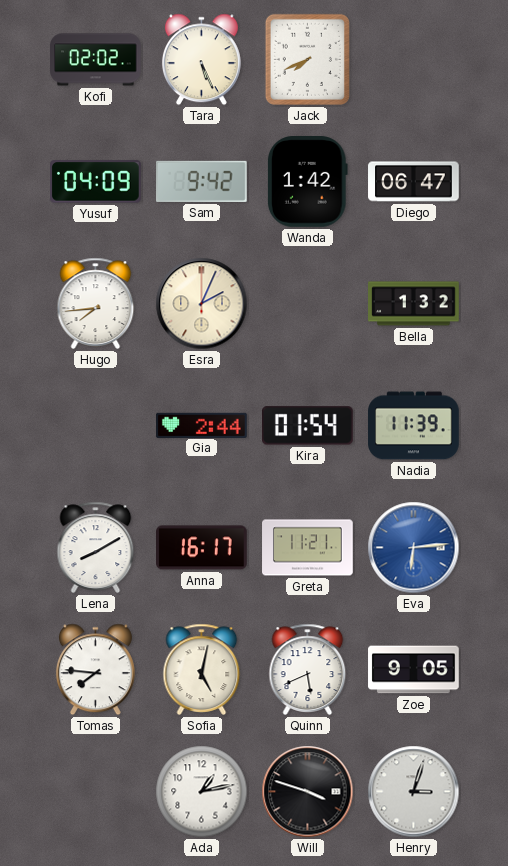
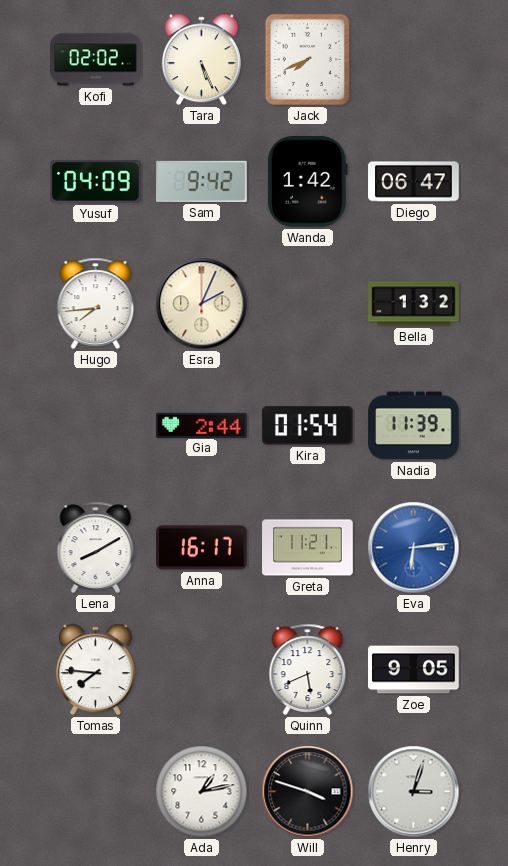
Sofia: 5:02 -> none
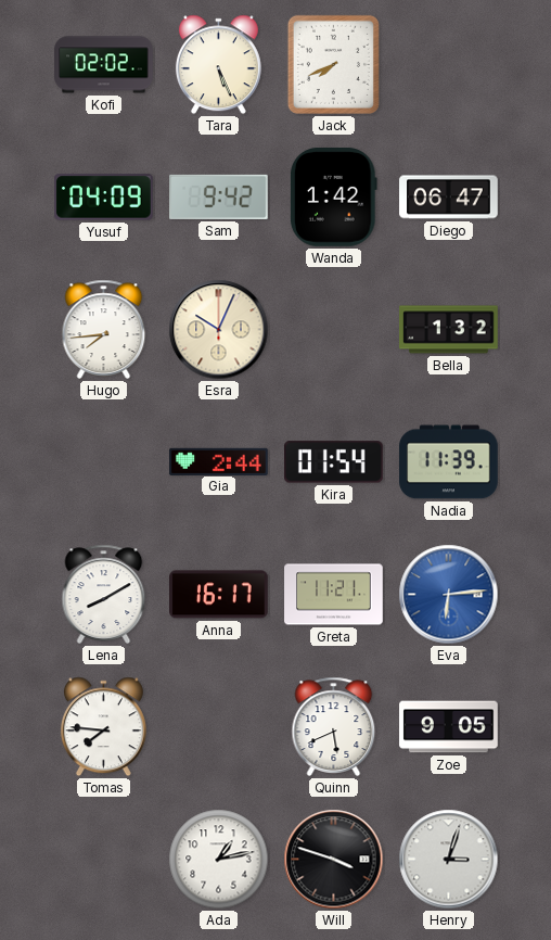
Esra: 2:04 -> 10:04
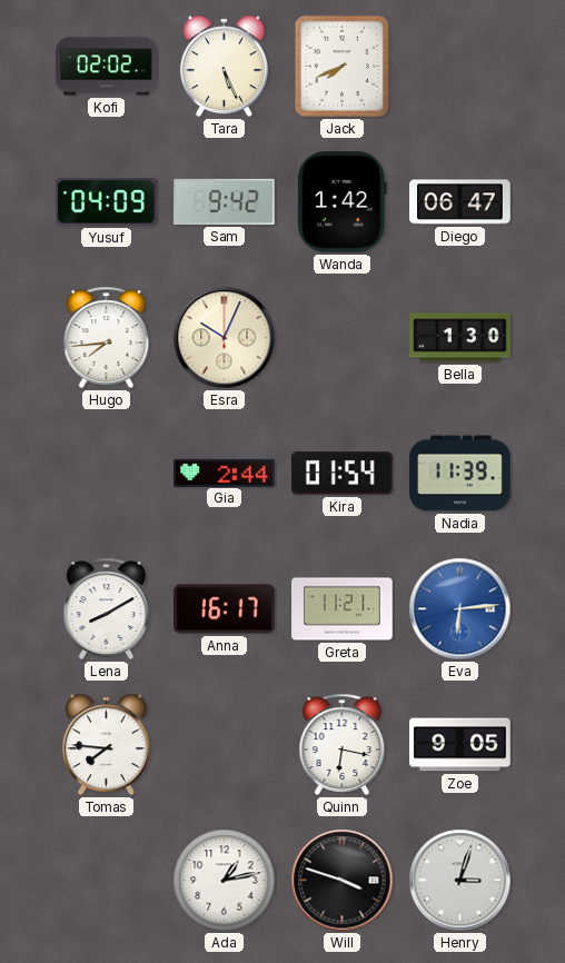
Bella: 1:32 -> 1:30
Quinn: 5:41 -> 6:17
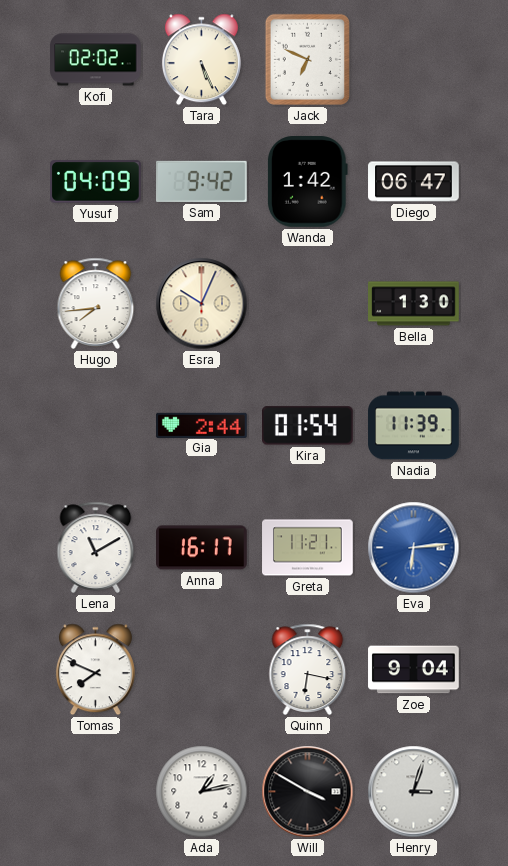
Jack: 7:41 -> 6:49
Lena: 8:10 -> 11:10
Tomas: 7:46 -> 7:49
Zoe: 9:05 -> 9:04
Will: 3:48 -> 3:50
